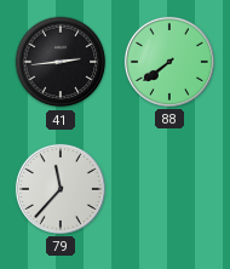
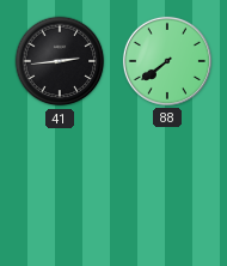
79: 11:37 -> none
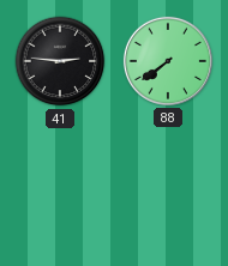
41: 2:44 -> 2:46
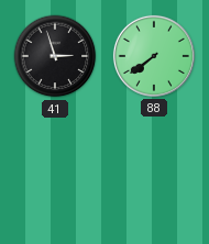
41: 2:46 -> 2:57
